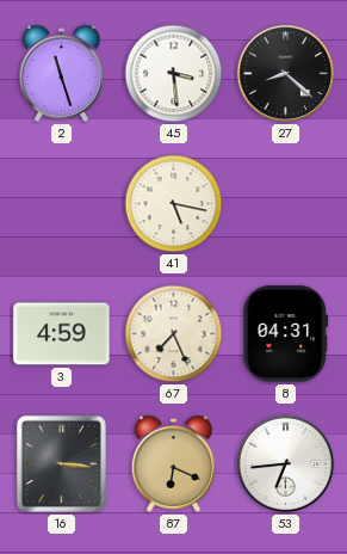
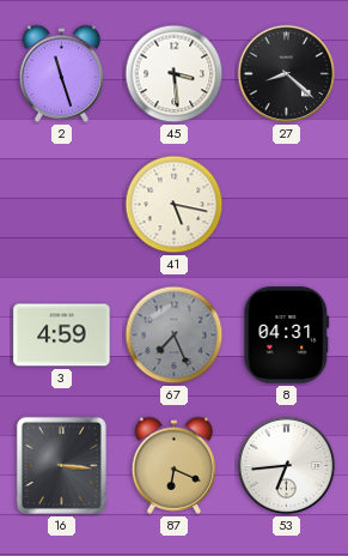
67 dial: cream -> grey
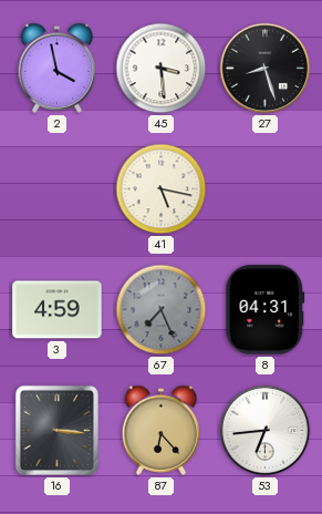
2: 11:27 -> 3:58
27: 8:22 -> 8:27
87: 6:19 -> 6:23
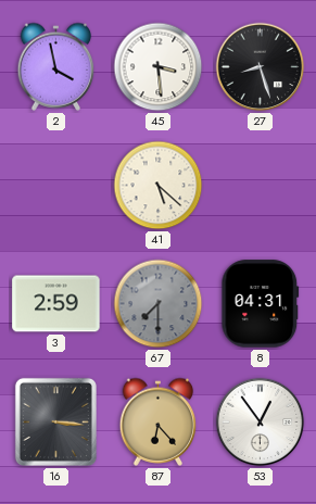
41: 5:17 -> 5:22
3: 4:59 -> 2:59
67: 7:26 -> 7:30
53: 6:44 -> 12:54
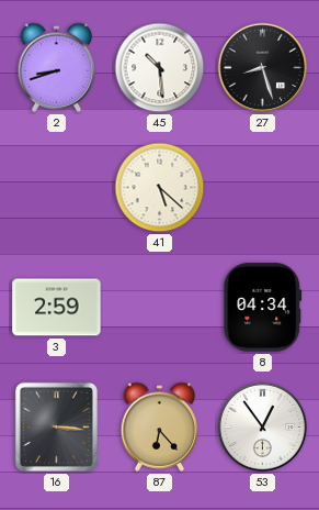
2: 3:58 -> 8:42
45: 3:29 -> 10:29
67: 7:30 -> none
8: 04:31 -> 04:34
